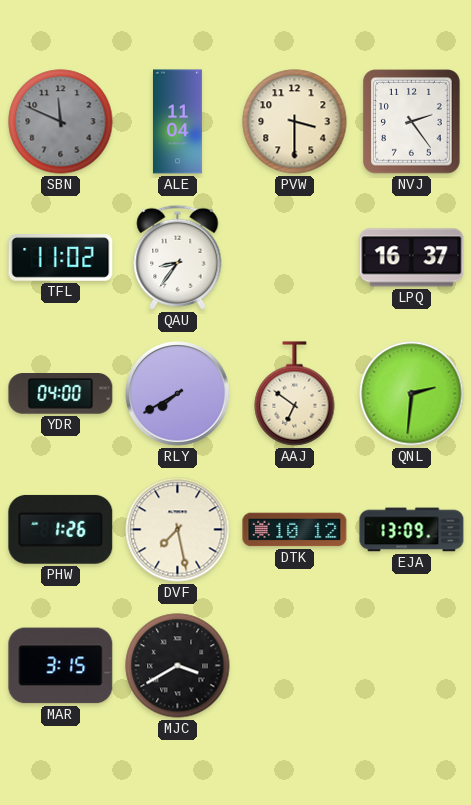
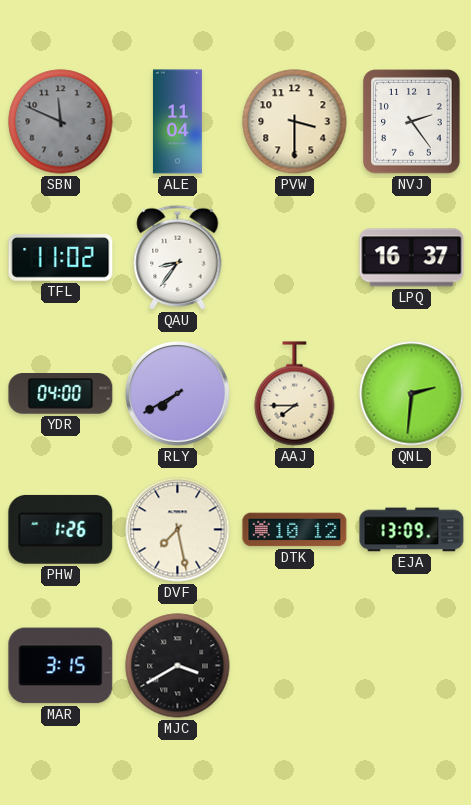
AAJ: 6:51 -> 7:45
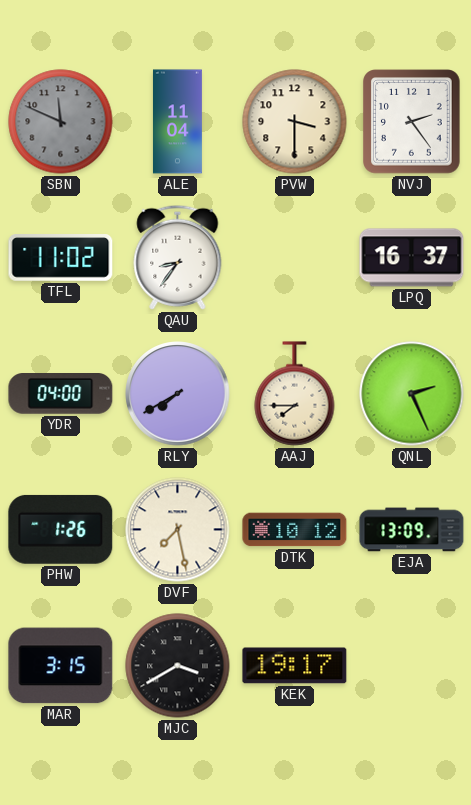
QNL: 2:31 -> 2:26
KEK: none -> 19:17
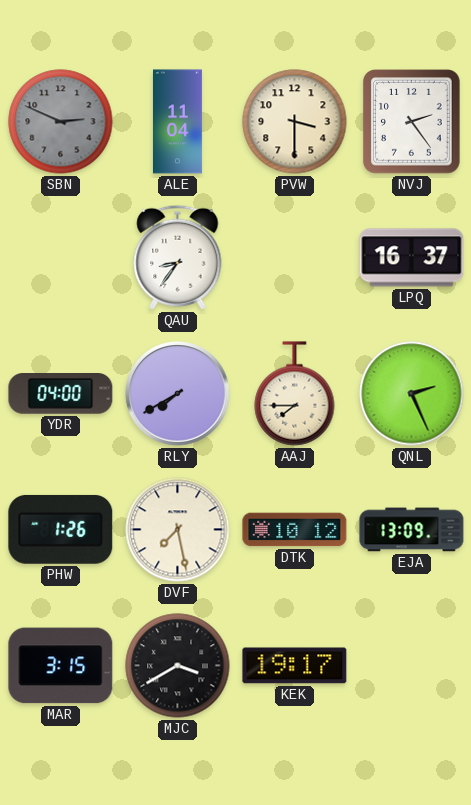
SBN: 11:49 -> 2:49
TFL: 11:02 -> none
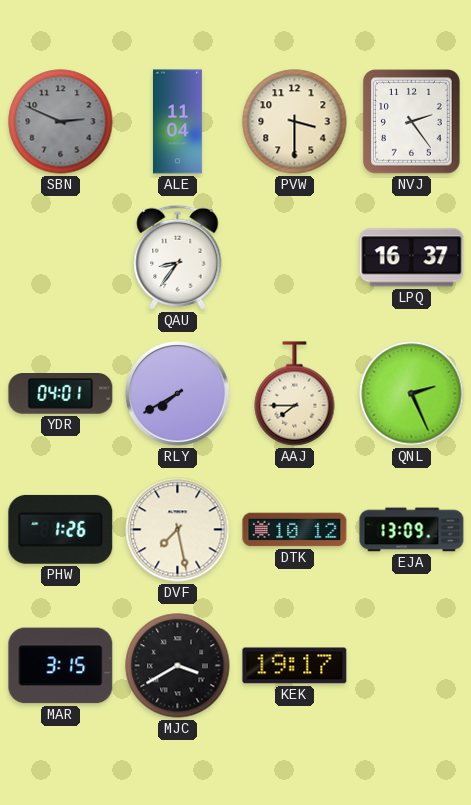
YDR: 04:00 -> 04:01
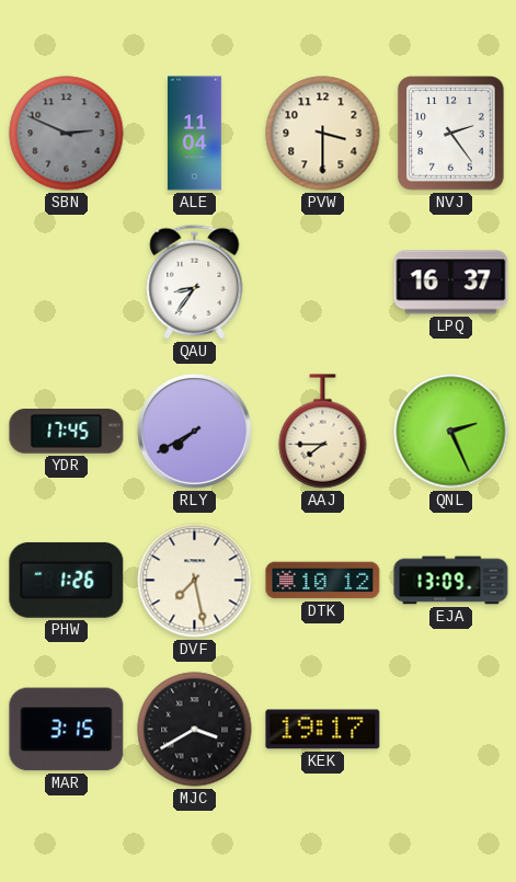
YDR: 04:01 -> 17:45
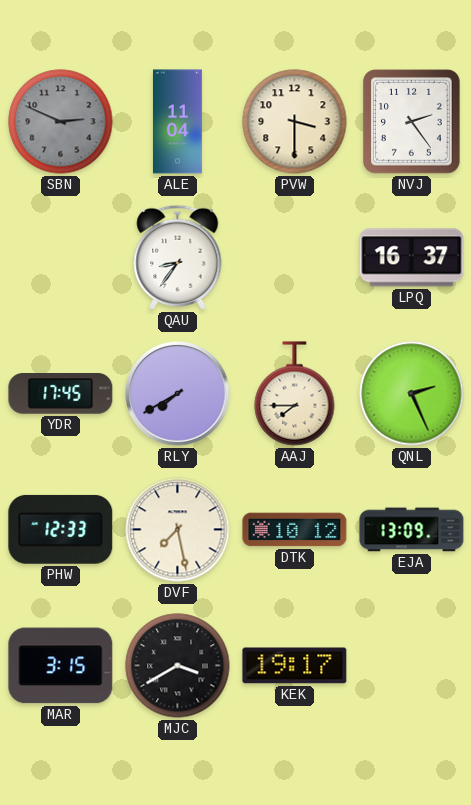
PHW: 1:26 -> 12:33
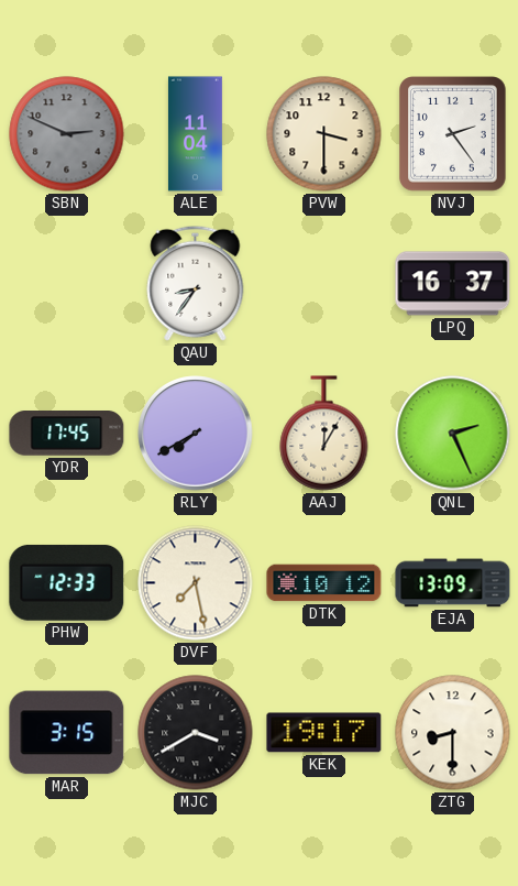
AAJ: 7:45 -> 12:05
ZTG: none -> 8:30
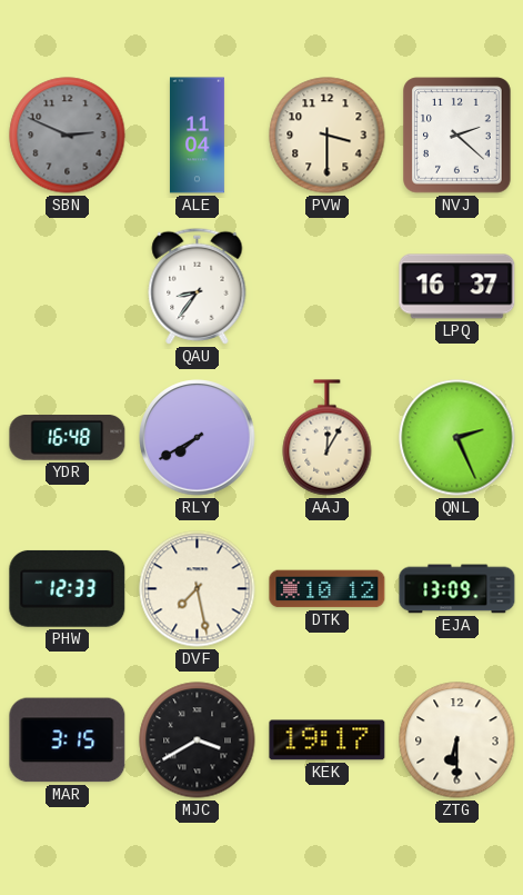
NVJ: 2:24 -> 2:22
YDR: 17:45 -> 16:48
ZTG: 8:30 -> 6:30
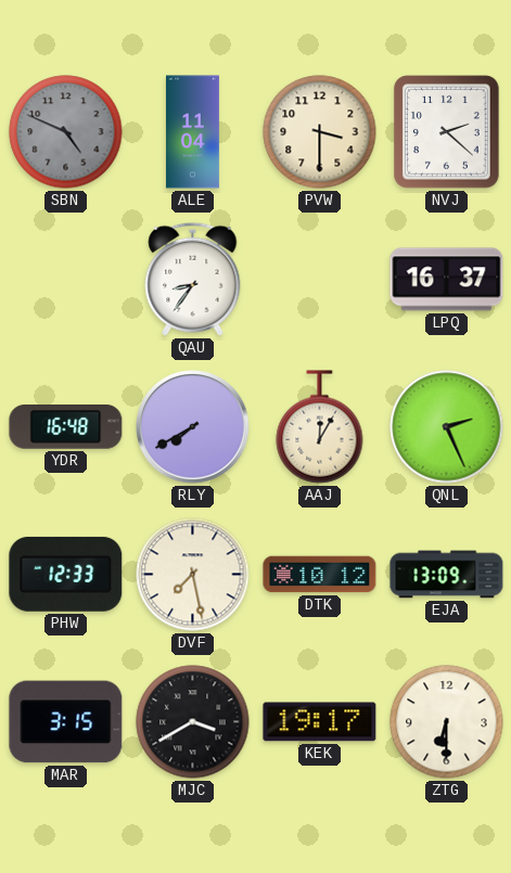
SBN: 2:49 -> 4:49
